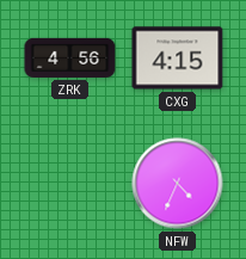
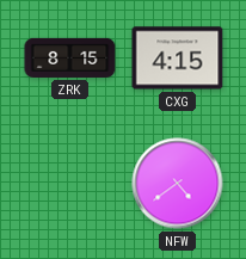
ZRK: 4:56 -> 8:15
NFW: 4:34 -> 4:39
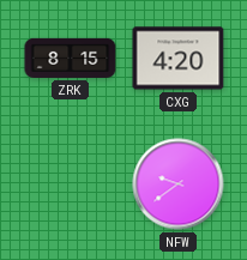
CXG: 4:15 -> 4:20
NFW: 4:39 -> 9:39
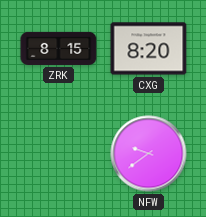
CXG: 4:20 -> 8:20
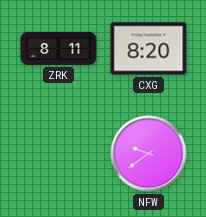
ZRK: 8:15 -> 8:11
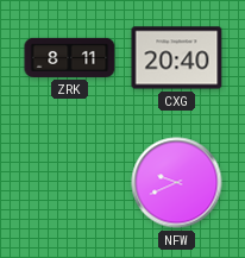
CXG: 8:20 -> 20:40
NFW: 9:39 -> 9:41
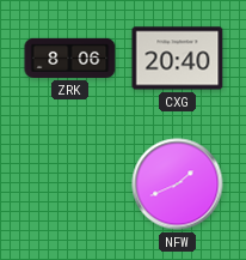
ZRK: 8:11 -> 8:06
NFW: 9:41 -> 1:41
